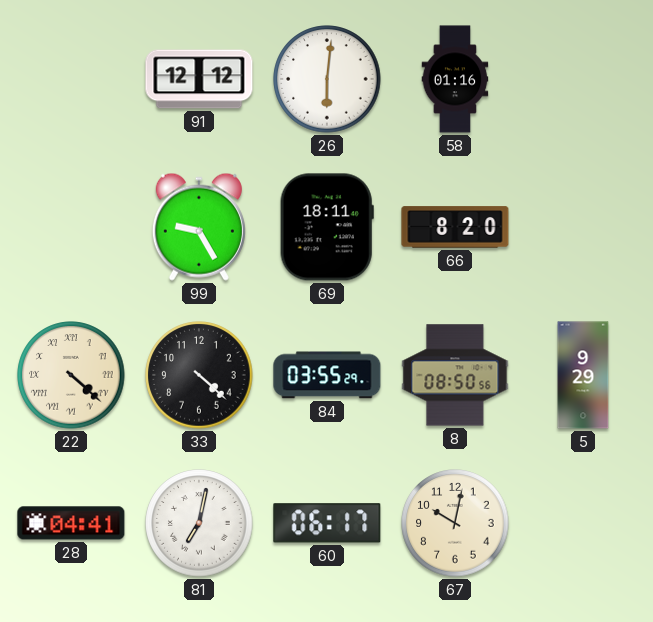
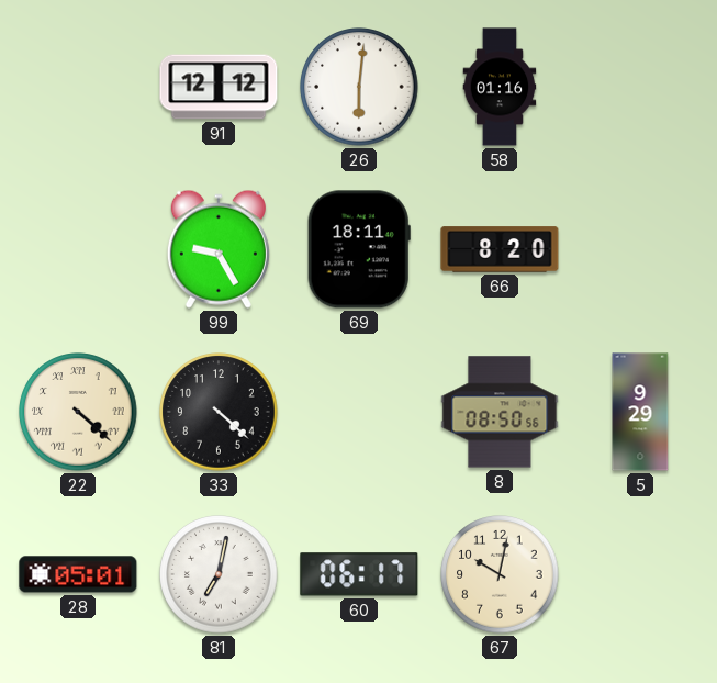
84: 03:55 -> none
28: 04:41 -> 05:01
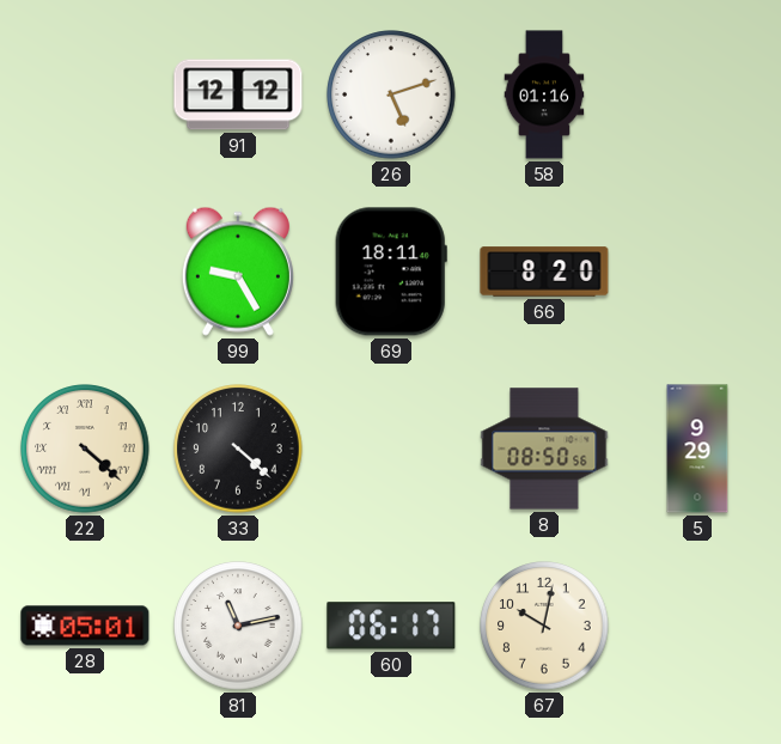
26: 6:01 -> 5:12
81: 7:02 -> 11:13
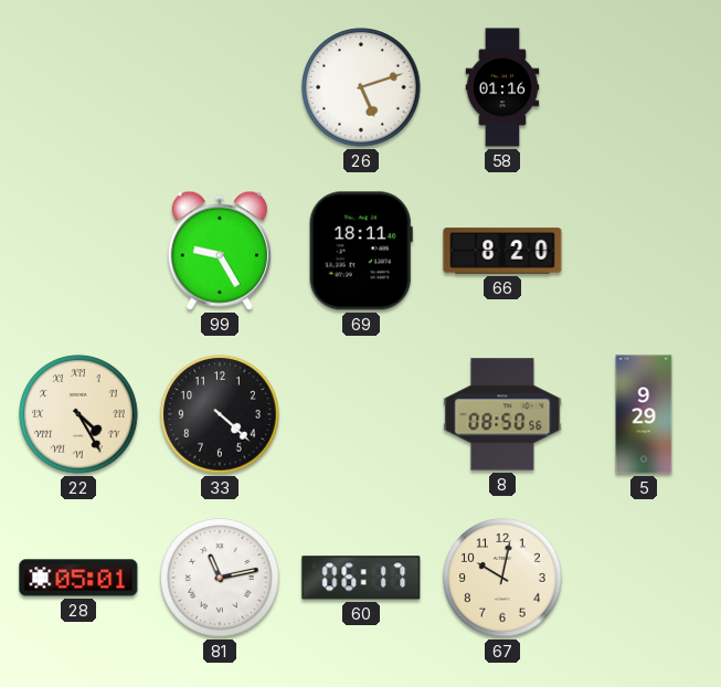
91: 12:12 -> none
22: 4:22 -> 4:25
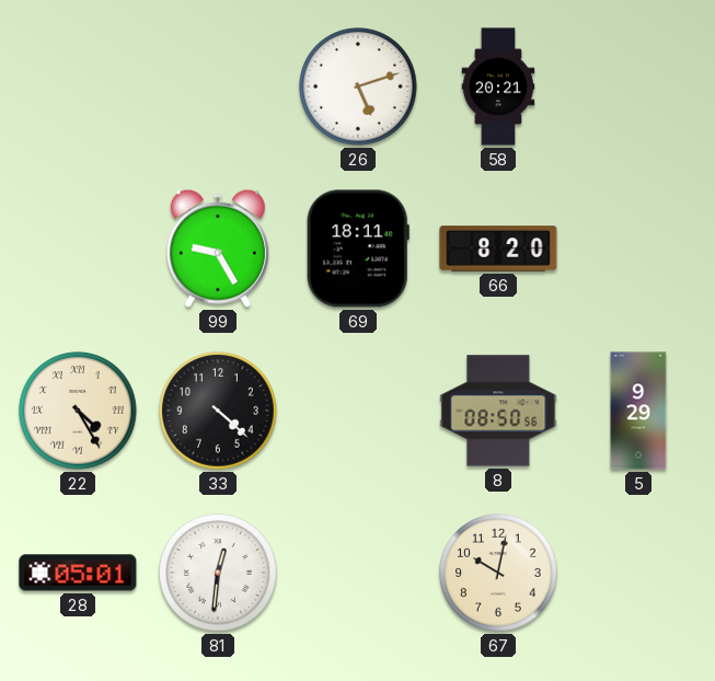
58: 01:16 -> 20:21
81: 11:13 -> 12:31
60: 06:17 -> none
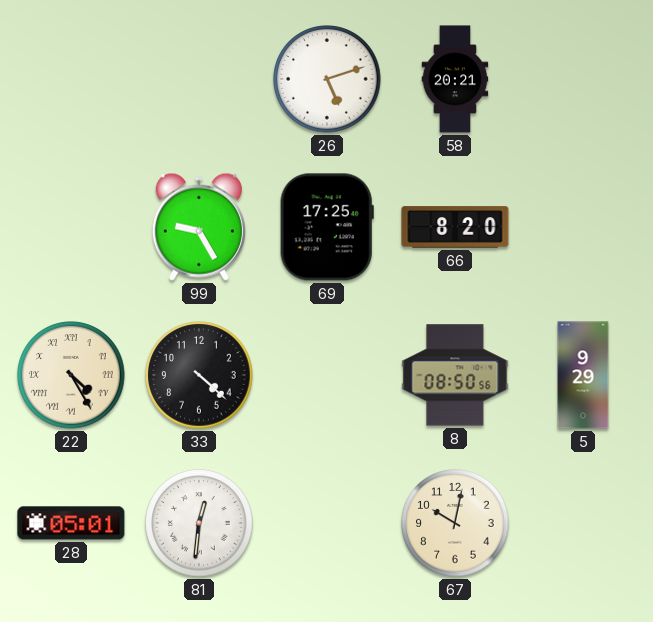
69: 18:11 -> 17:25
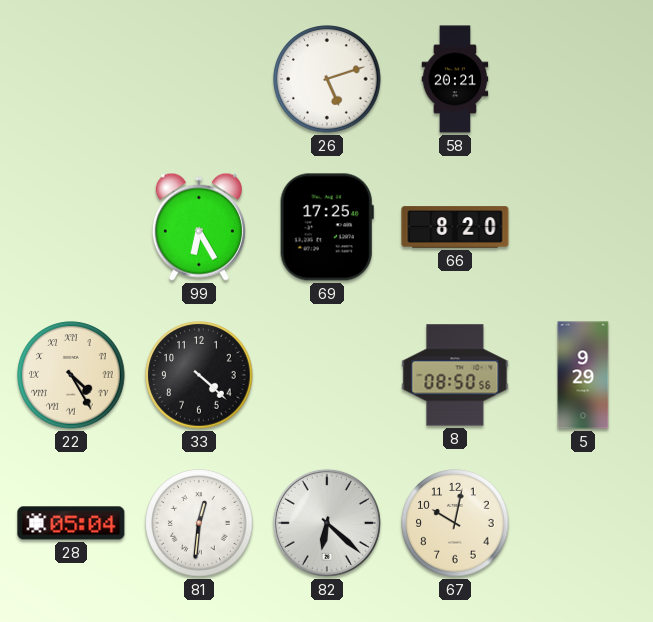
99: 9:25 -> 6:25
28: 05:01 -> 05:04
82: none -> 6:22
